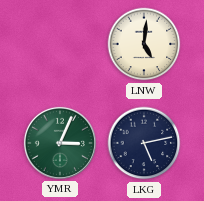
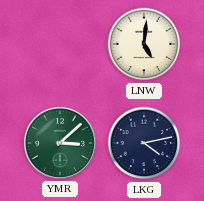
YMR: 3:04 -> 3:08
LKG: 5:13 -> 4:13
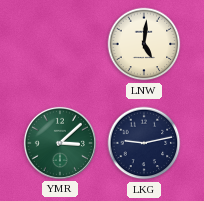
LKG: 4:13 -> 9:13
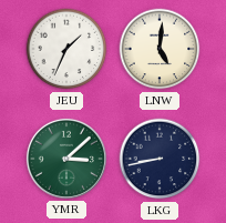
JEU: none -> 1:34
LKG: 9:13 -> 8:43
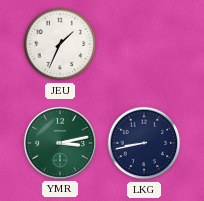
LNW: 5:01 -> none
YMR: 3:08 -> 3:13
